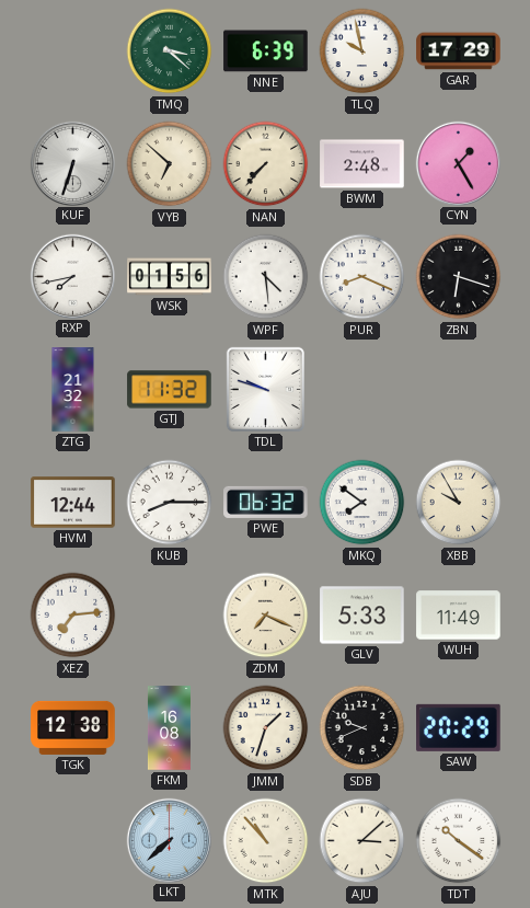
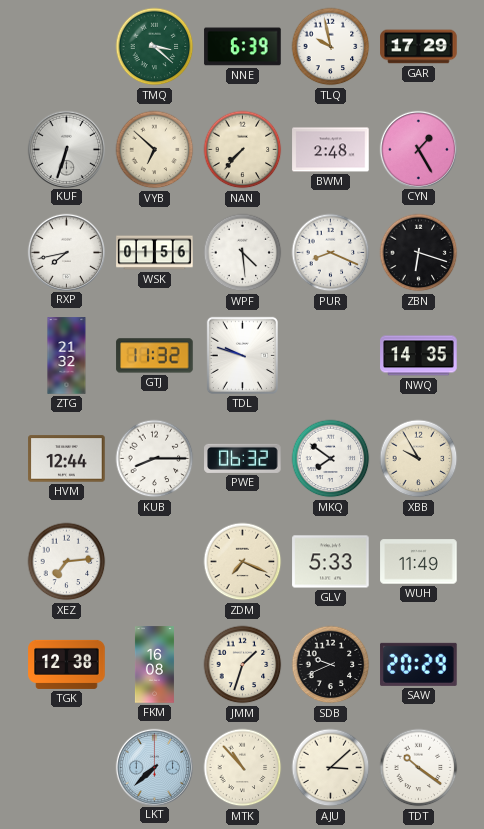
NWQ: none -> 14:35
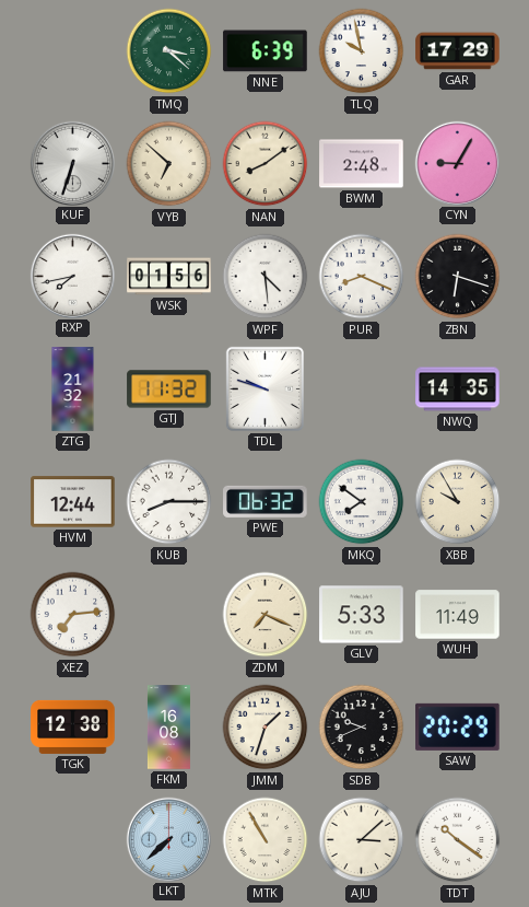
NAN: 7:37 -> 8:09
CYN: 1:25 -> 9:05
MTK: 10:53 -> 10:55
